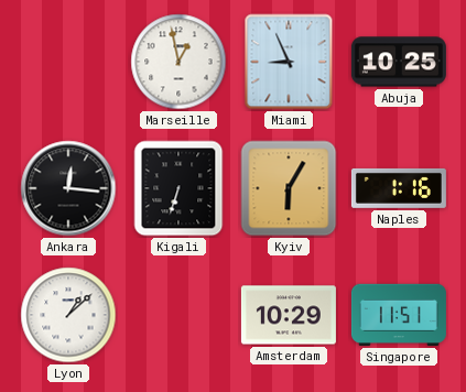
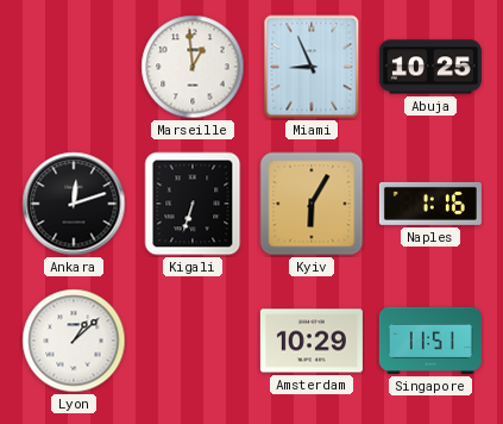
Marseille: 12:58 -> 12:59
Ankara: 12:16 -> 12:12
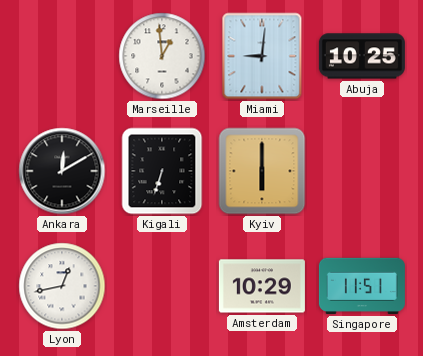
Miami: 8:56 -> 9:01
Ankara: 12:12 -> 12:10
Kyiv: 6:05 -> 6:00
Naples: 1:16 -> none
Lyon: 1:08 -> 12:43
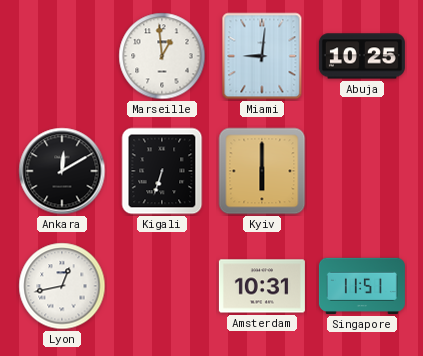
Amsterdam: 10:29 -> 10:31
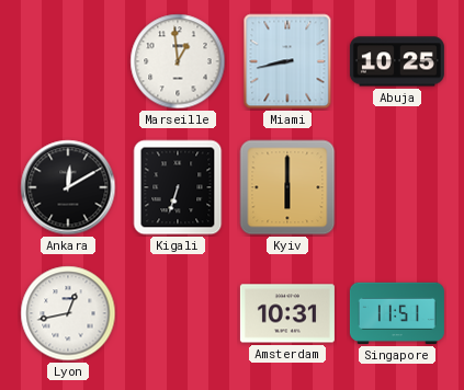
Miami: 9:01 -> 8:43
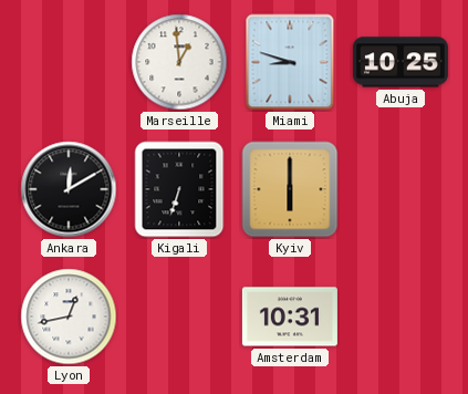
Miami: 8:43 -> 8:48
Singapore: 11:51 -> none
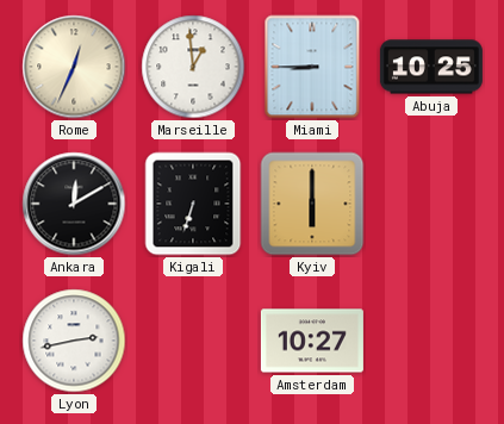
Rome: none -> 12:34
Miami: 8:48 -> 8:45
Lyon: 12:43 -> 2:43
Amsterdam: 10:31 -> 10:27
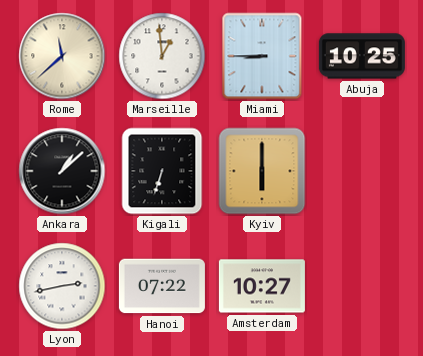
Rome: 12:34 -> 11:38
Ankara: 12:10 -> 1:08
Hanoi: none -> 07:22
